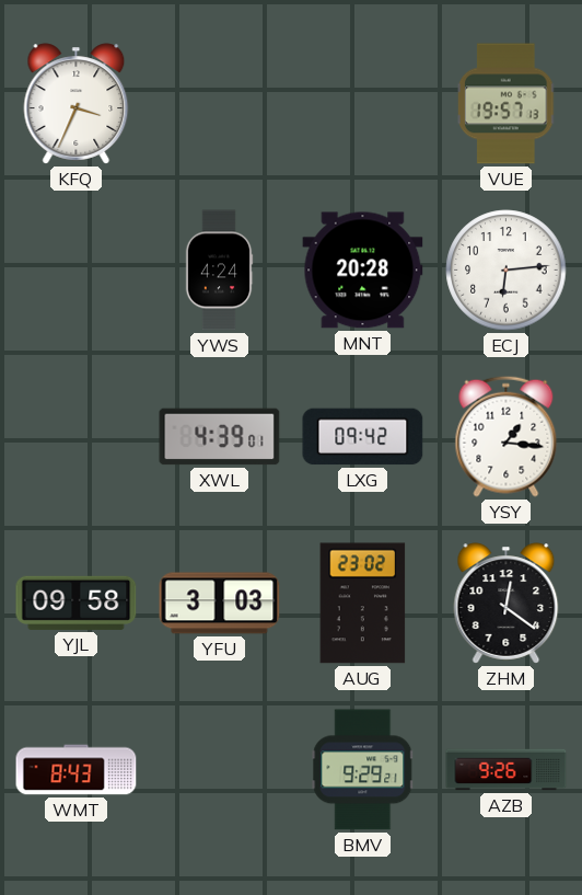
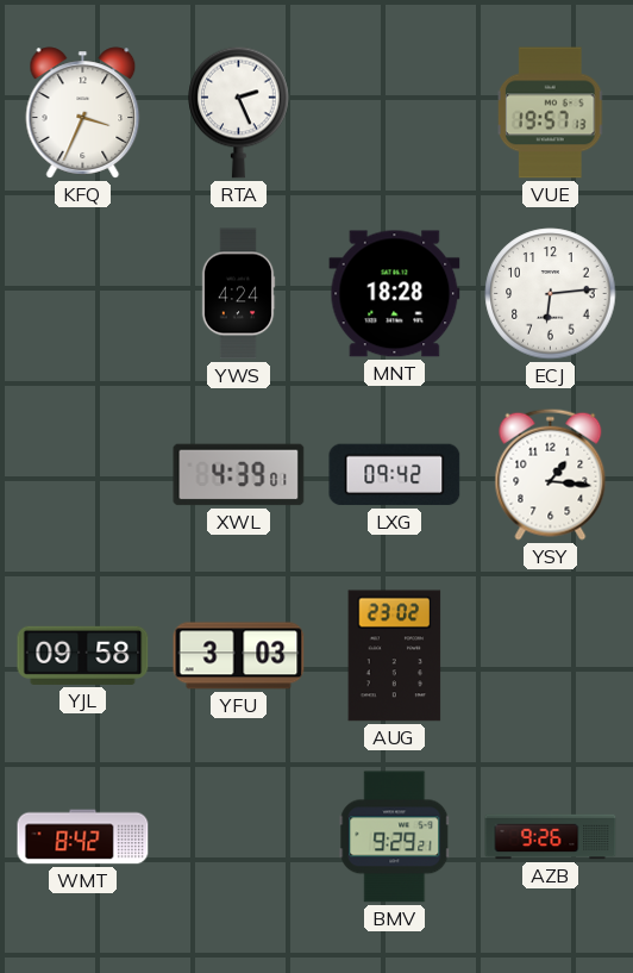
RTA: none -> 2:26
MNT: 20:28 -> 18:28
ZHM: 12:21 -> none
WMT: 8:43 -> 8:42
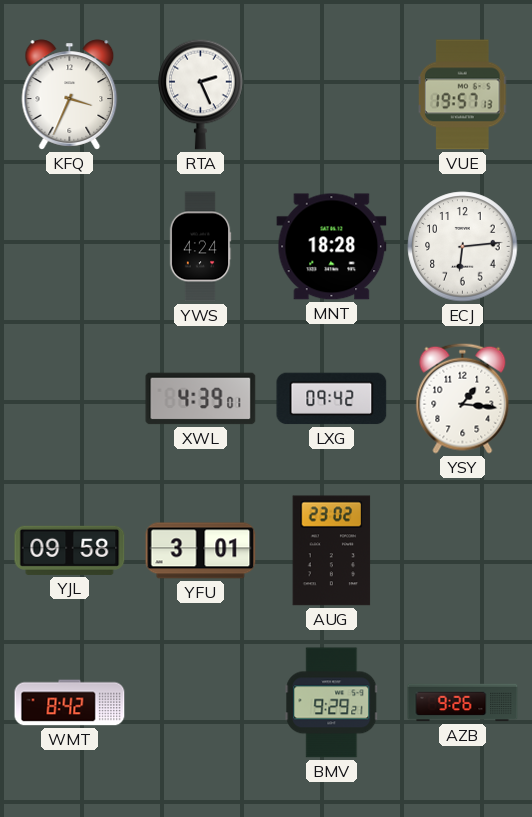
YFU: 3:03 -> 3:01
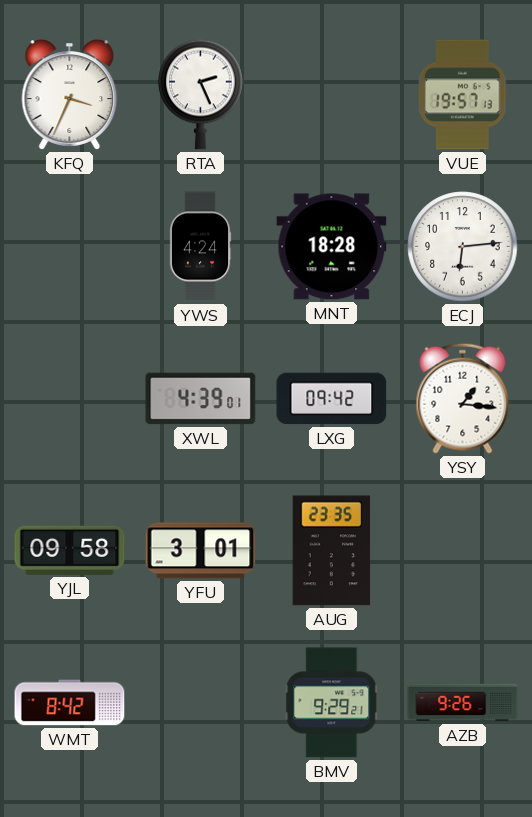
AUG: 23:02 -> 23:35
